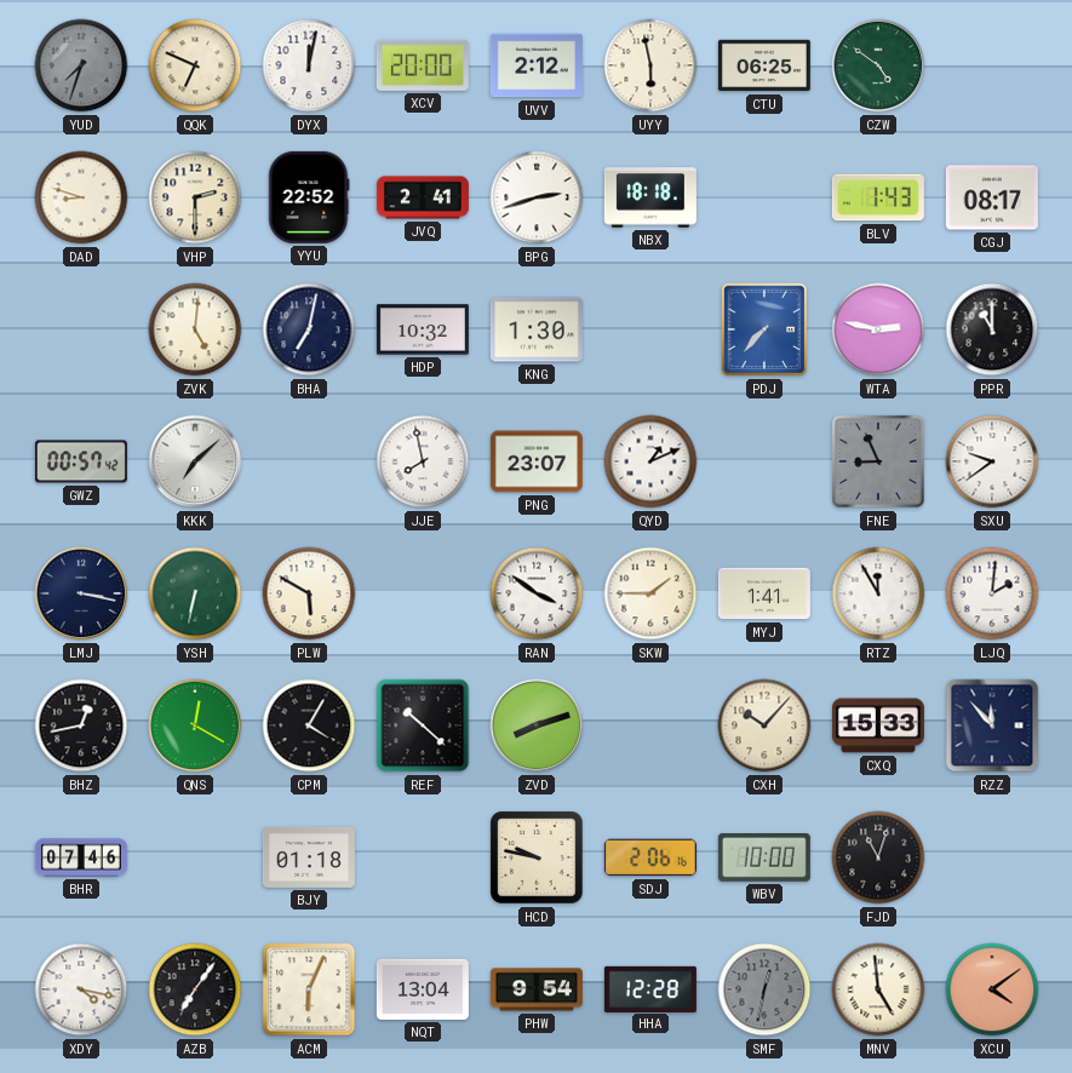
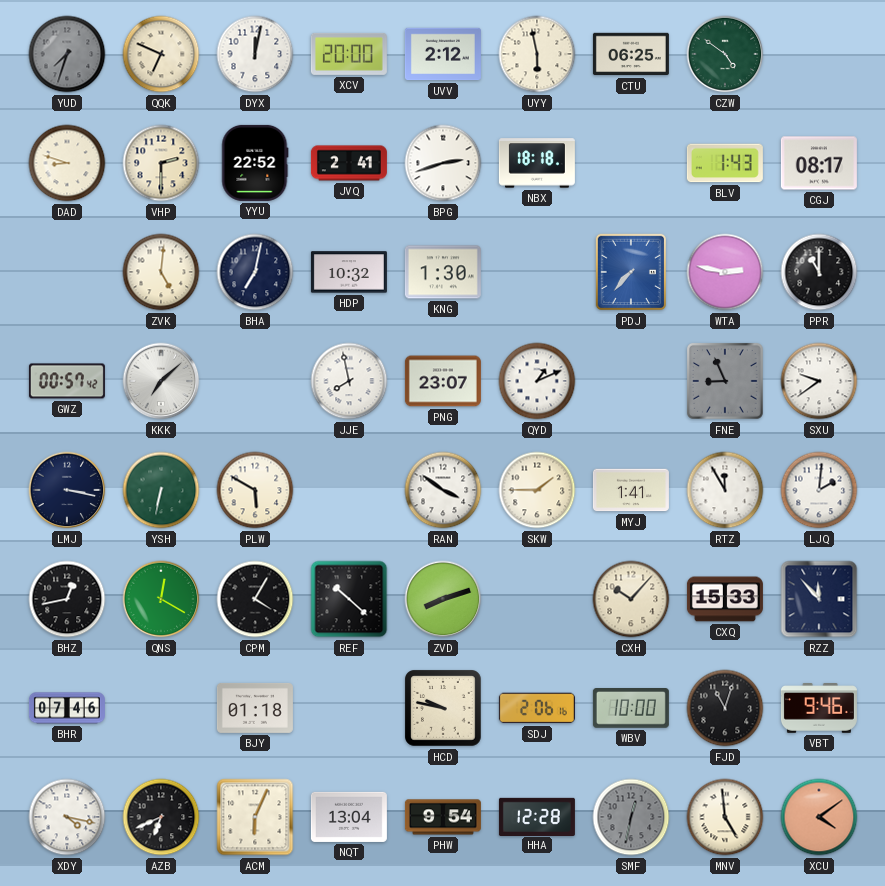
VBT: none -> 9:46
AZB: 7:06 -> 6:41
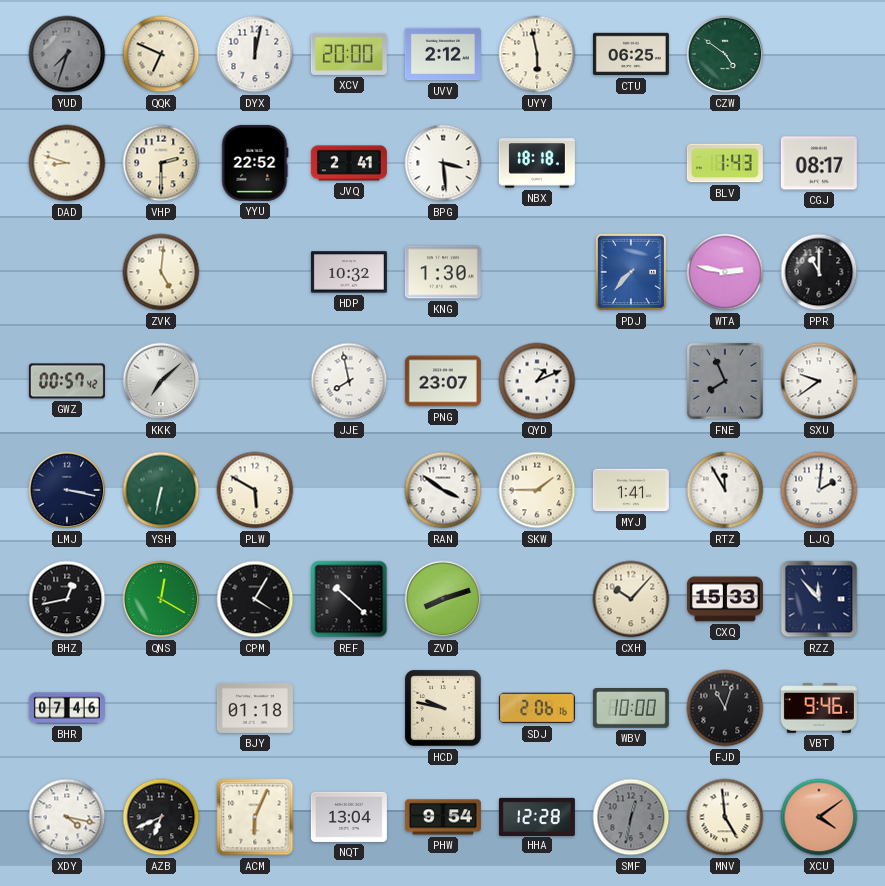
BPG: 2:42 -> 3:29
BHA: 7:02 -> none
FNE: 8:56 -> 7:56
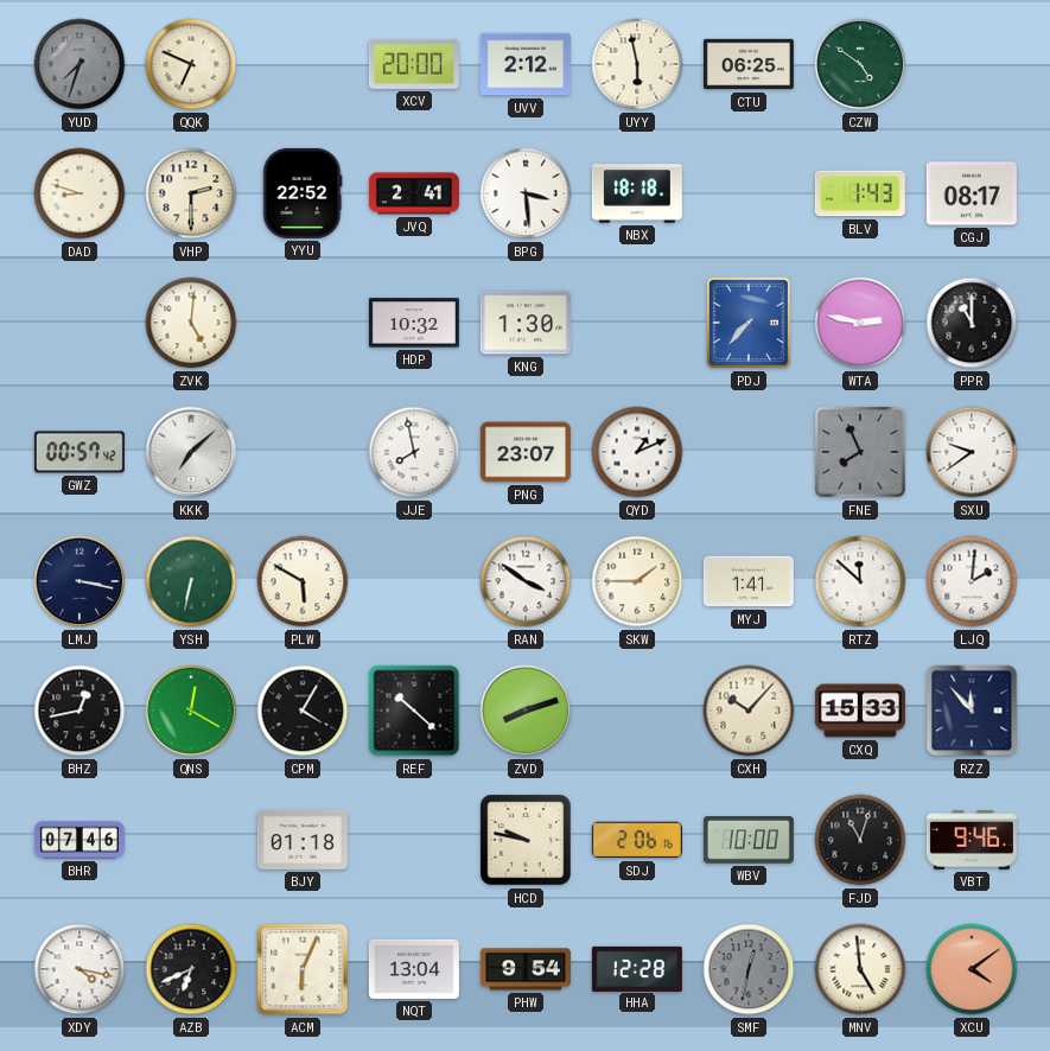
DYX: 12:02 -> none
RTZ: 11:55 -> 11:52
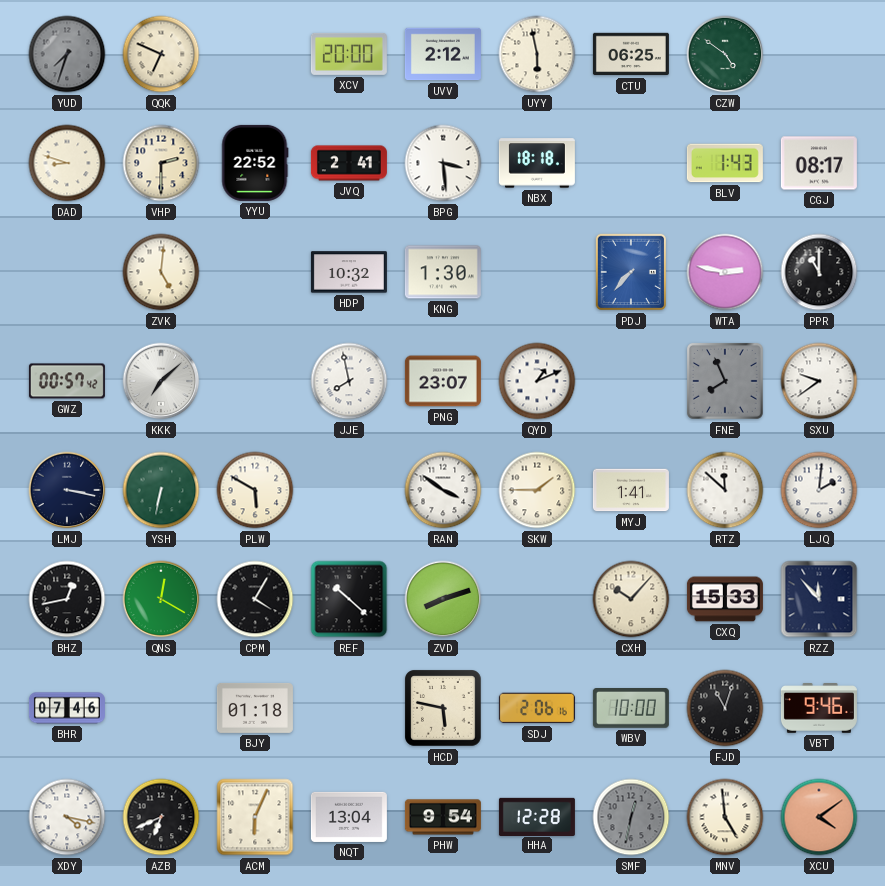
HCD: 9:47 -> 5:47
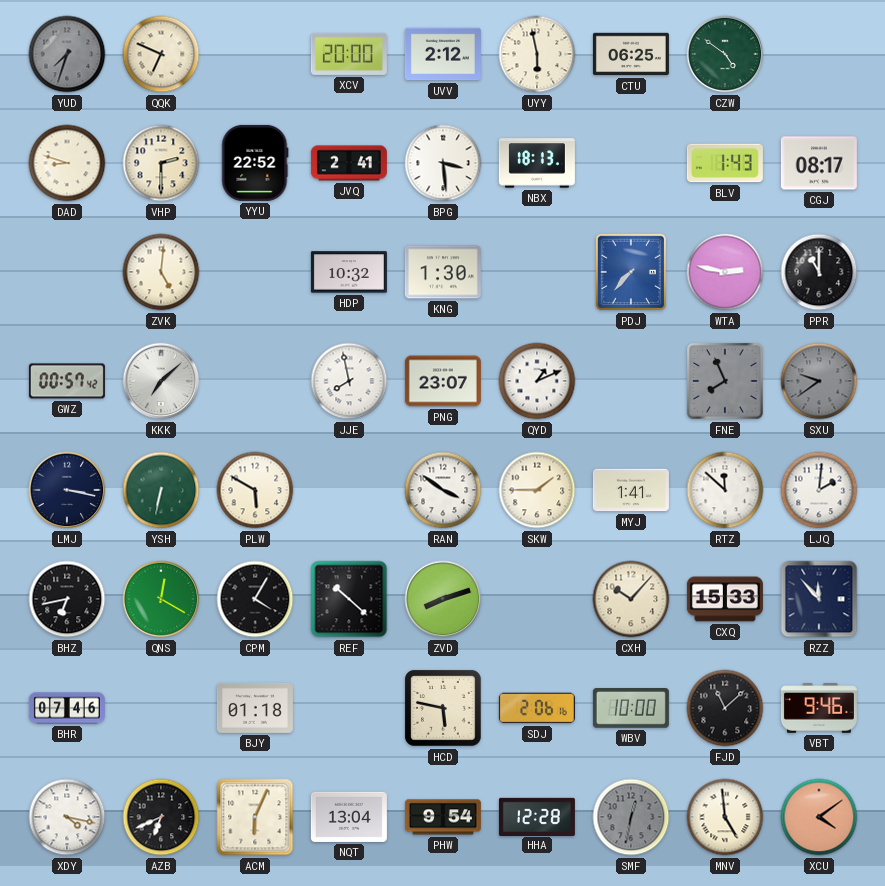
NBX: 18:18 -> 18:13
SXU dial: white -> grey
BHZ: 12:43 -> 6:43
FJD: 11:03 -> 11:08
